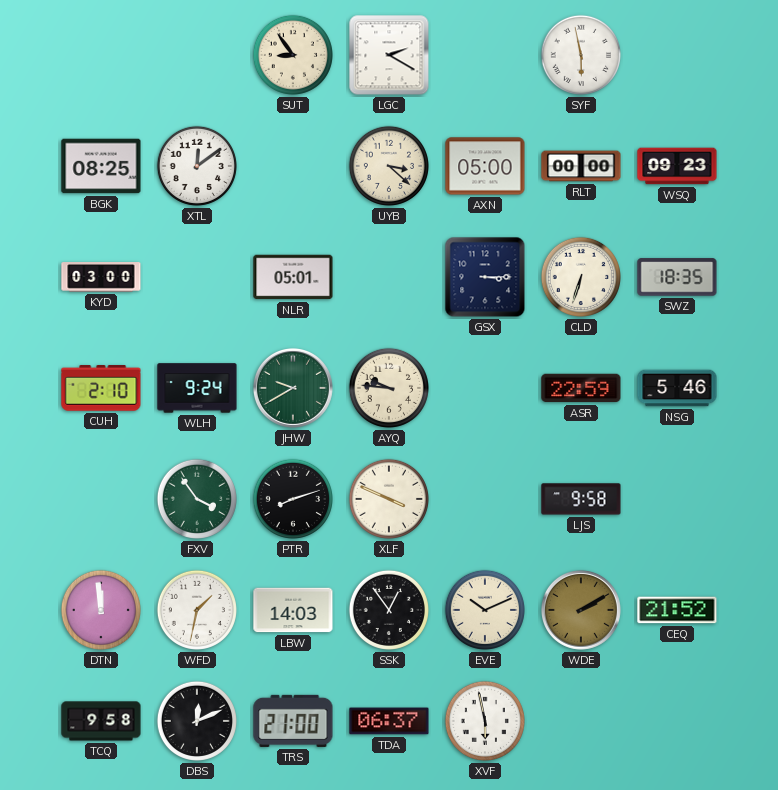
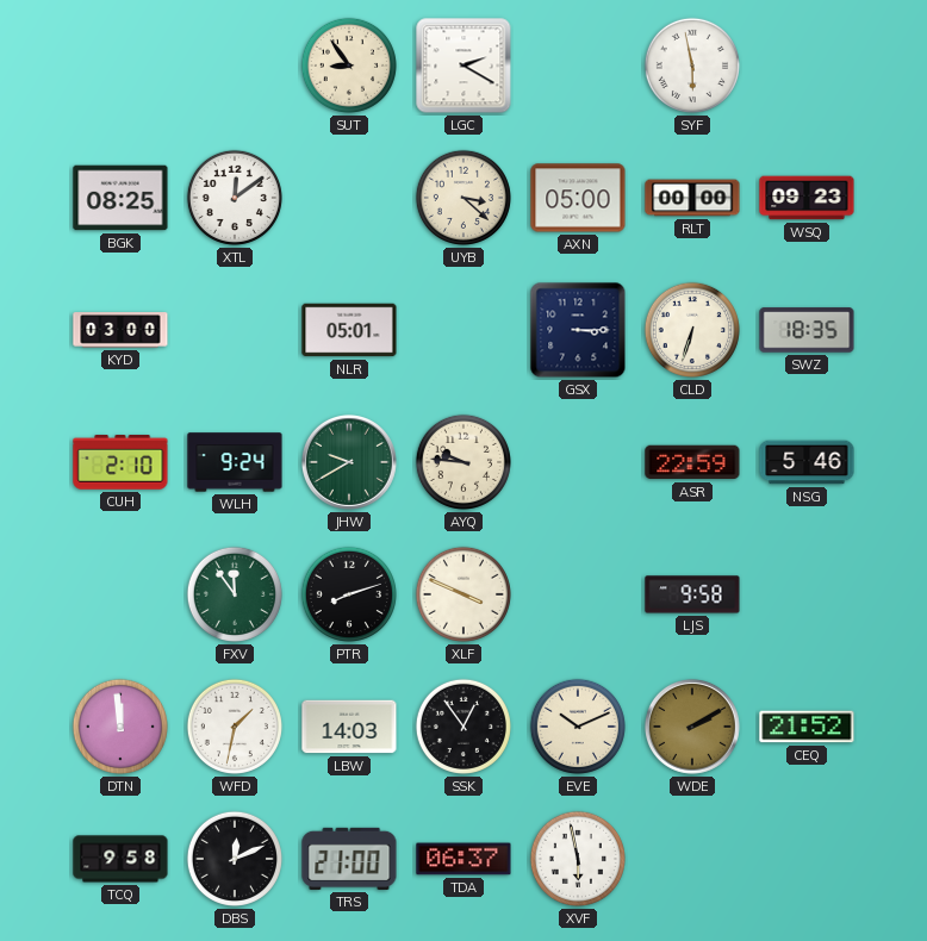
FXV: 3:54 -> 11:54
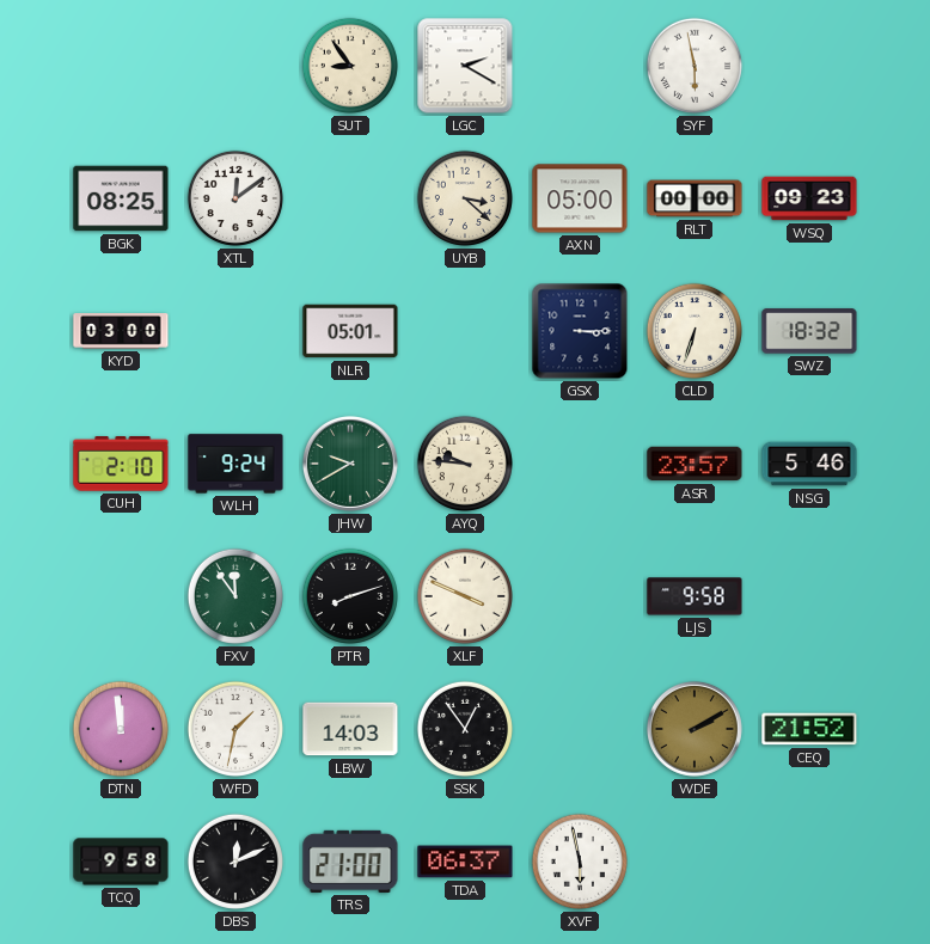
SWZ: 18:35 -> 18:32
ASR: 22:59 -> 23:57
EVE: 10:11 -> none
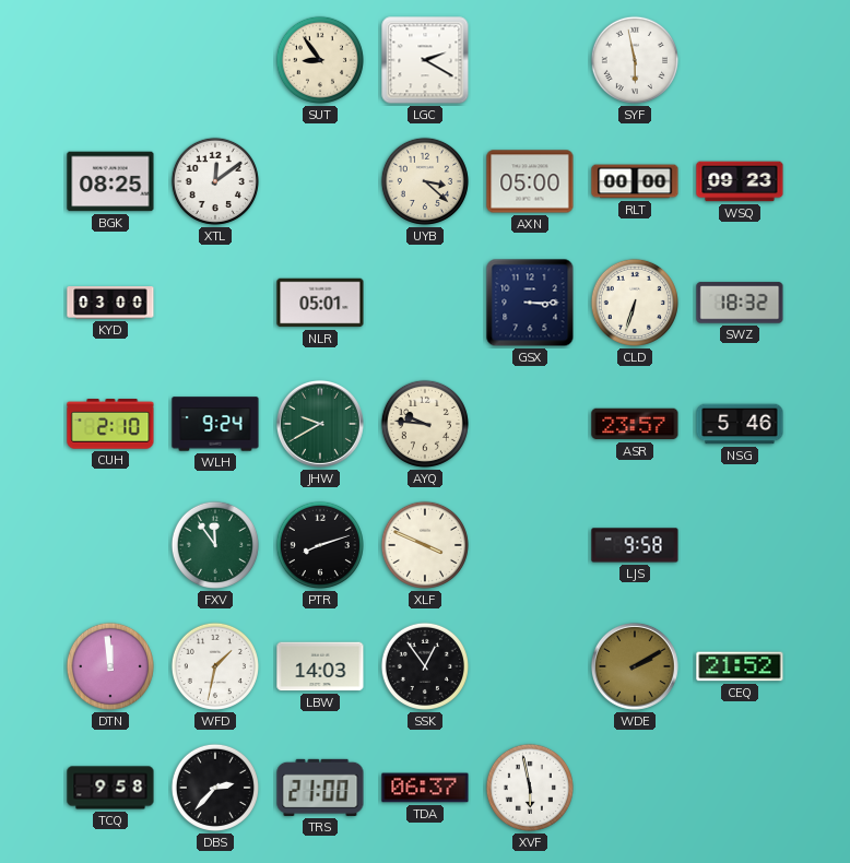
DBS: 12:11 -> 2:37
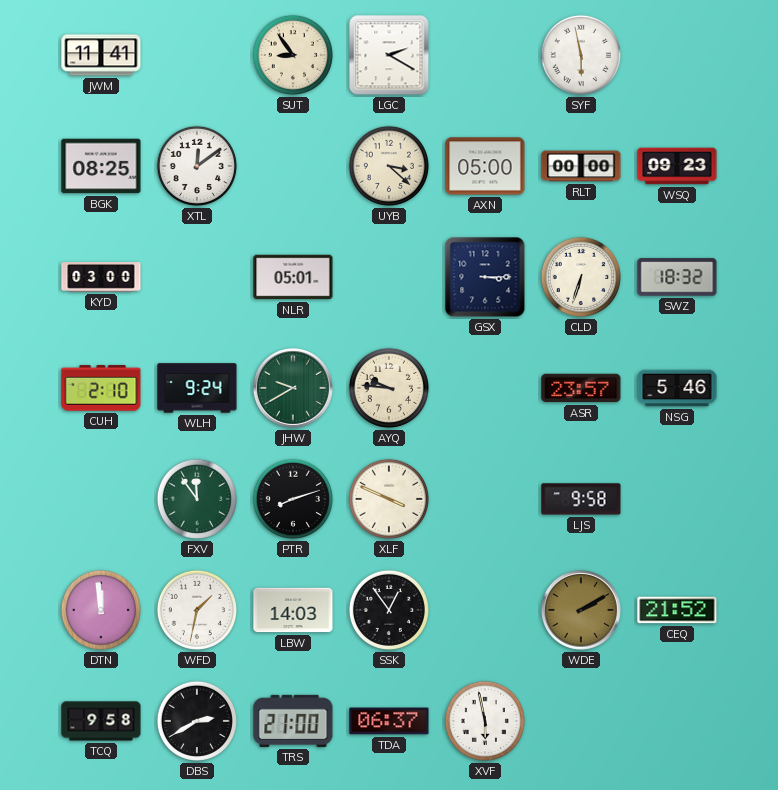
JWM: none -> 11:41
DBS: 2:37 -> 2:40
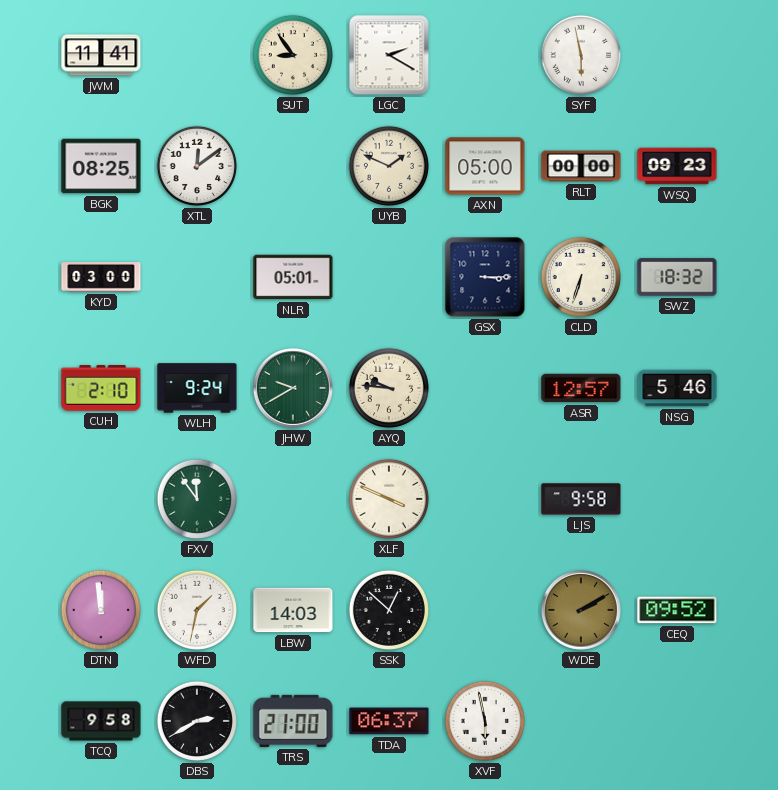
UYB: 3:22 -> 1:49
ASR: 23:57 -> 12:57
PTR: 8:12 -> none
SSK: 12:54 -> 12:52
CEQ: 21:52 -> 09:52
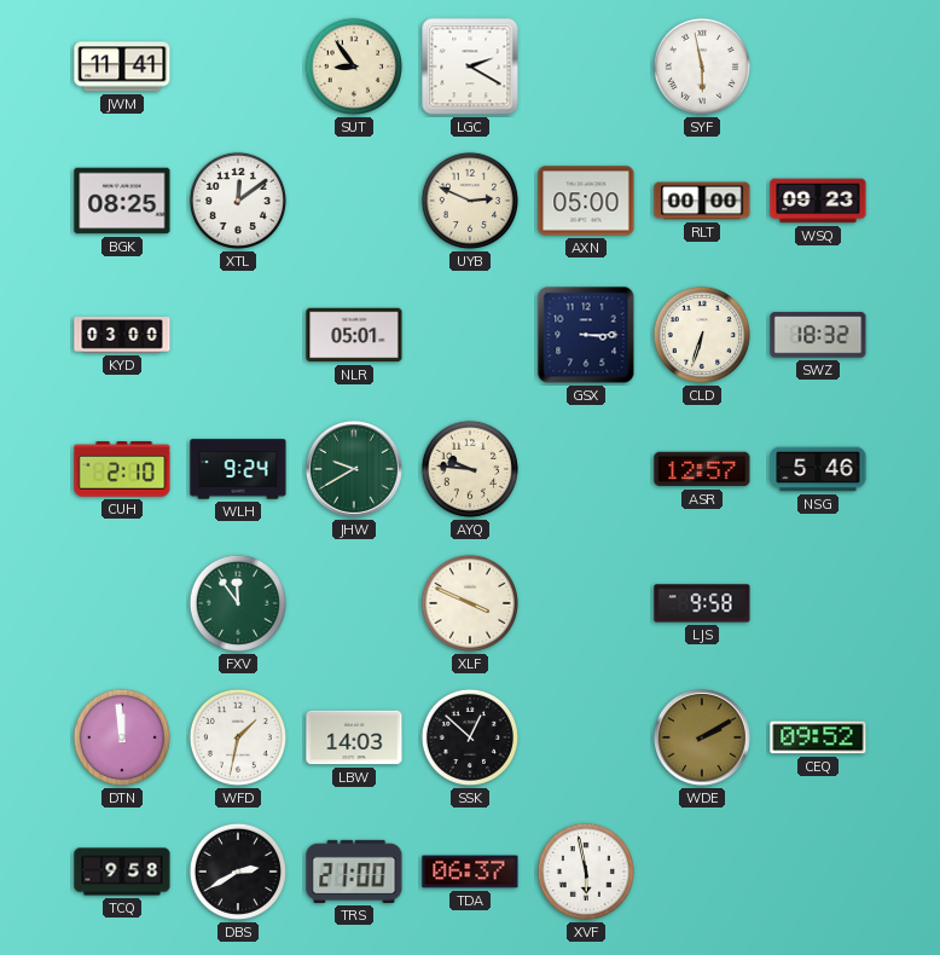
UYB: 1:49 -> 2:49
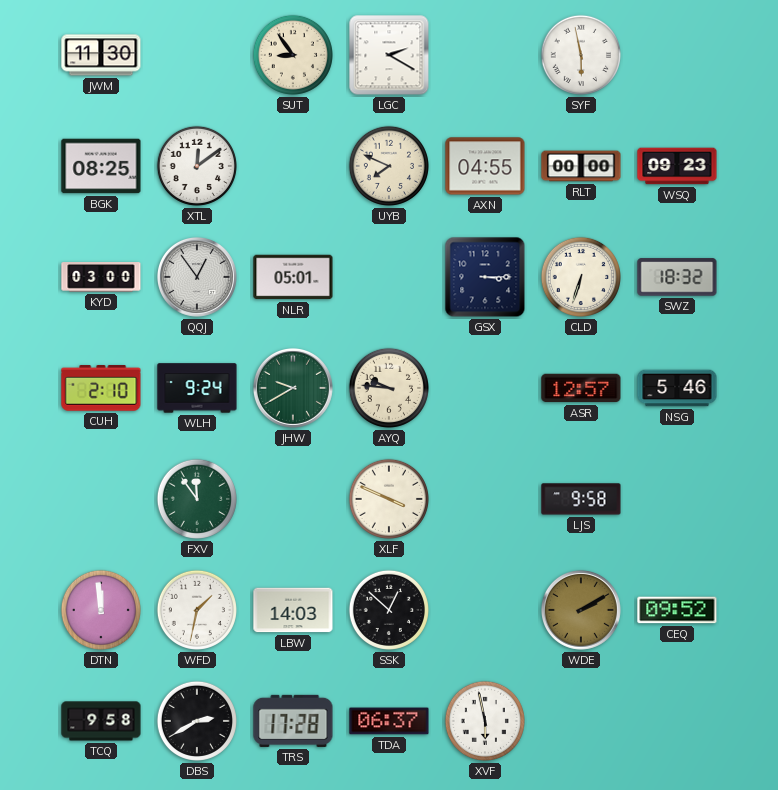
JWM: 11:41 -> 11:30
UYB: 2:49 -> 7:49
AXN: 05:00 -> 04:55
QQJ: none -> 12:54
TRS: 21:00 -> 17:28
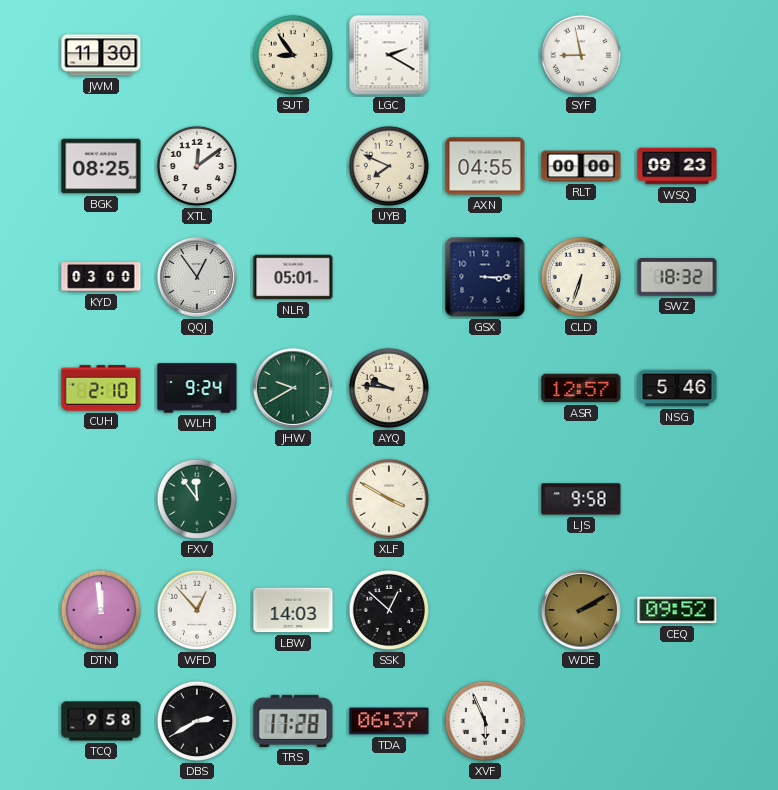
SYF: 5:58 -> 8:58
XLF: 3:49 -> 3:50
WFD: 1:32 -> 12:53
XVF: 5:58 -> 5:56
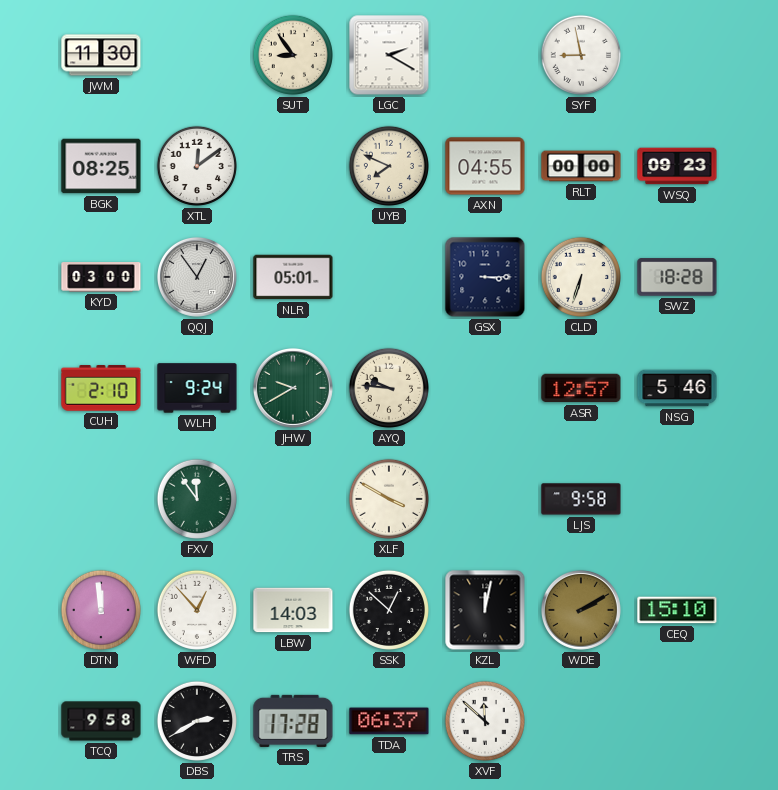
SWZ: 18:32 -> 18:28
KZL: none -> 12:02
CEQ: 09:52 -> 15:10
XVF: 5:56 -> 11:52
